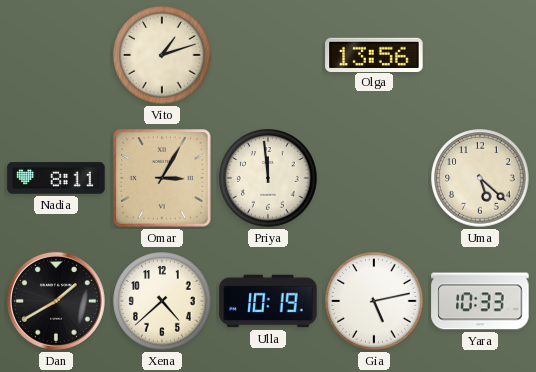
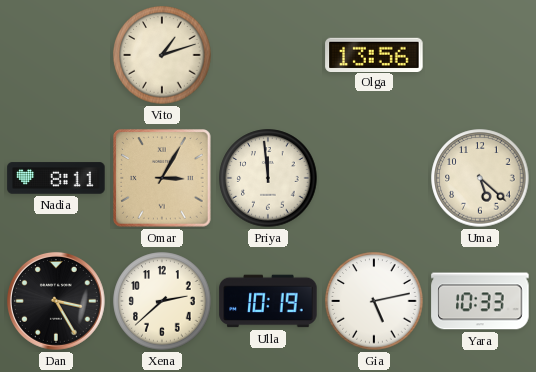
Dan: 1:40 -> 3:25
Xena: 4:38 -> 2:38
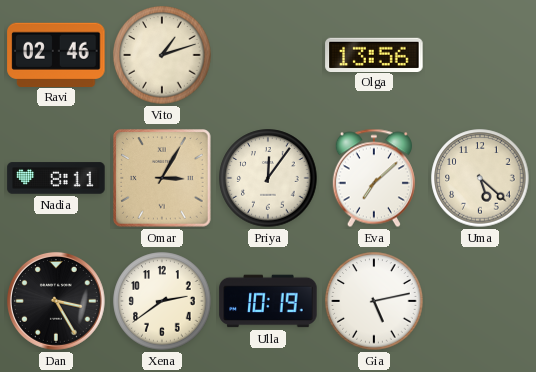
Ravi: none -> 02:46
Priya: 11:59 -> 12:06
Eva: none -> 7:08
Xena: 2:38 -> 2:39
Yara: 10:33 -> none
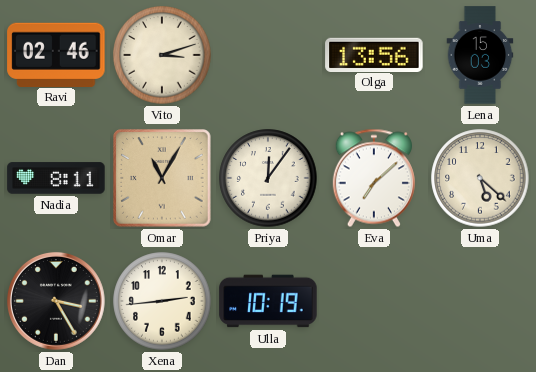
Vito: 1:12 -> 3:12
Lena: none -> 15:03
Omar: 3:05 -> 11:05
Xena: 2:39 -> 2:44
Gia: 5:13 -> none
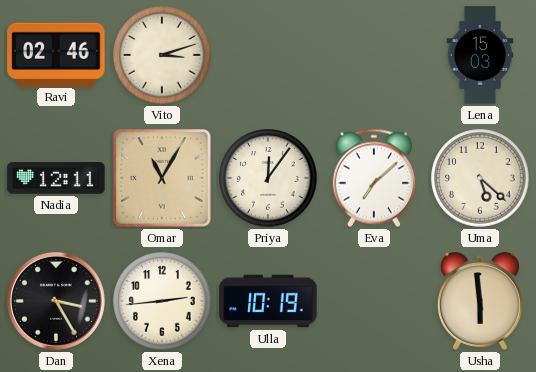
Olga: 13:56 -> none
Nadia: 8:11 -> 12:11
Usha: none -> 5:59
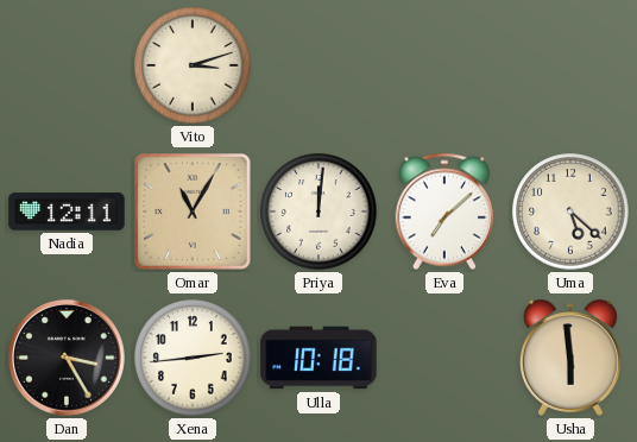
Ravi: 02:46 -> none
Lena: 15:03 -> none
Priya: 12:06 -> 12:01
Ulla: 10:19 -> 10:18
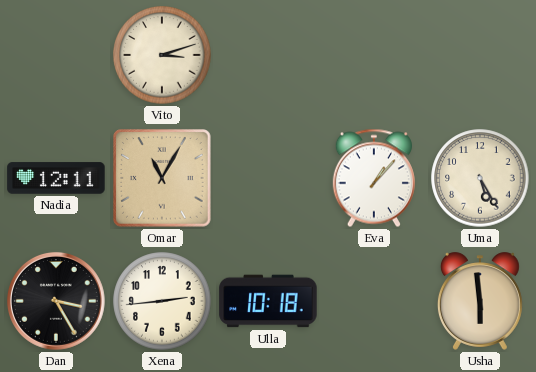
Priya: 12:01 -> none
Eva: 7:08 -> 1:07
Uma: 5:22 -> 5:25
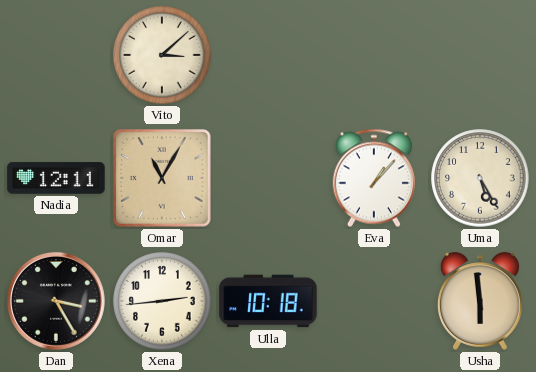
Vito: 3:12 -> 3:08
